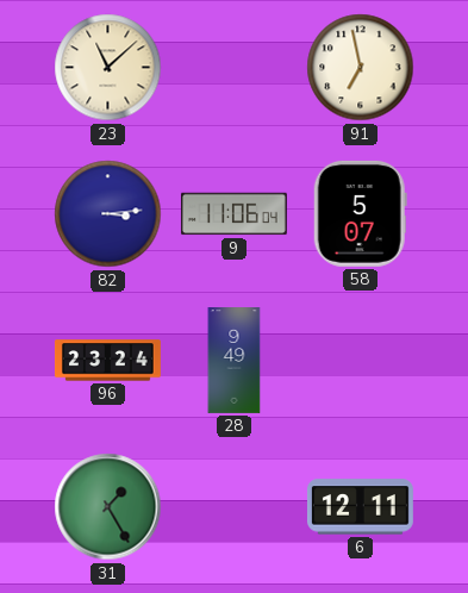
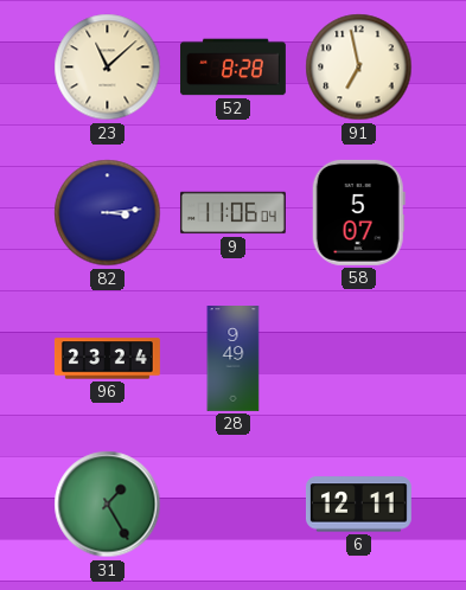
52: none -> 8:28
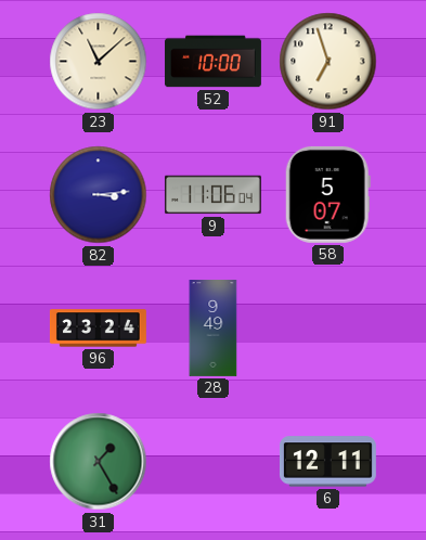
52: 8:28 -> 10:00
91: 6:58 -> 6:57
